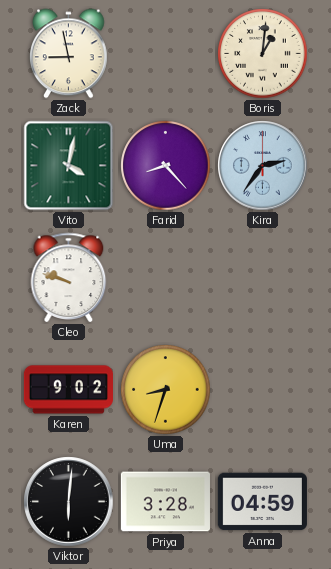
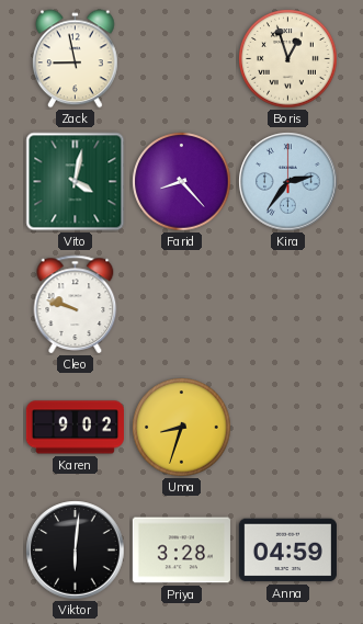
Boris: 1:01 -> 12:57
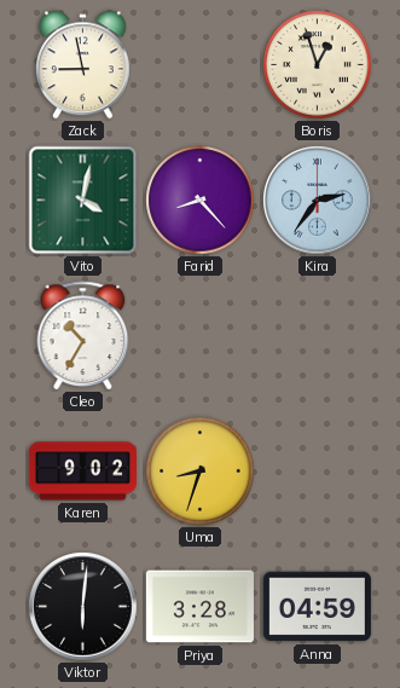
Cleo: 9:48 -> 10:35
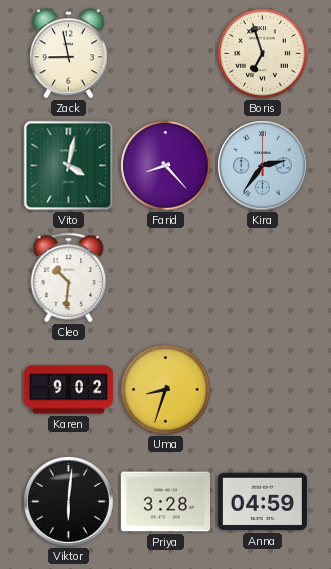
Boris: 12:57 -> 6:57
Cleo: 10:35 -> 10:31
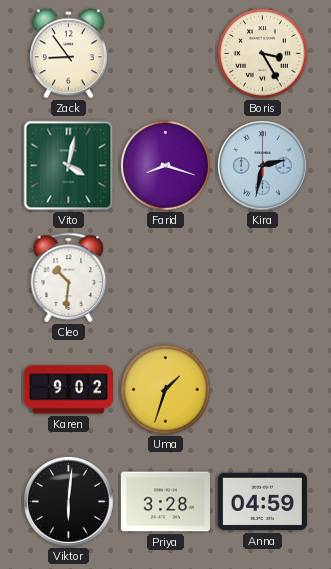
Zack: 8:58 -> 8:54
Boris: 6:57 -> 3:25
Farid: 8:23 -> 8:18
Kira: 2:36 -> 2:32
Uma: 8:33 -> 1:33
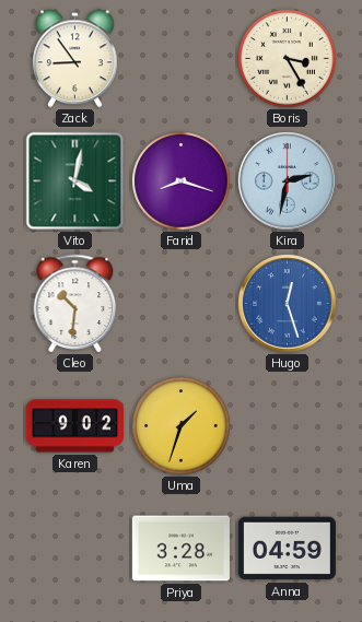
Hugo: none -> 12:27
Viktor: 6:01 -> none
